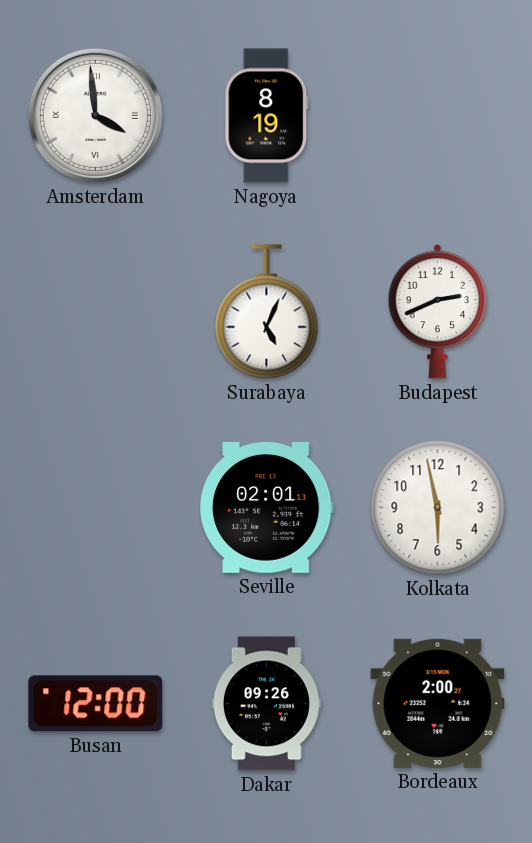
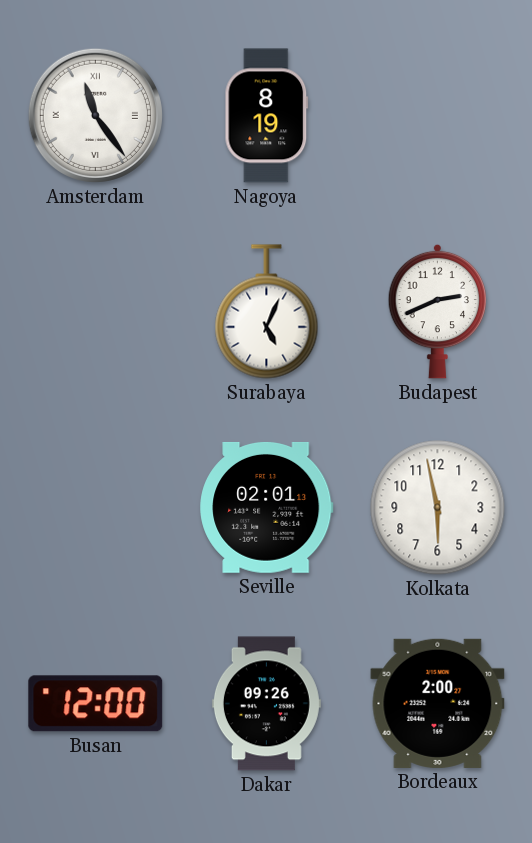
Amsterdam: 3:59 -> 11:24
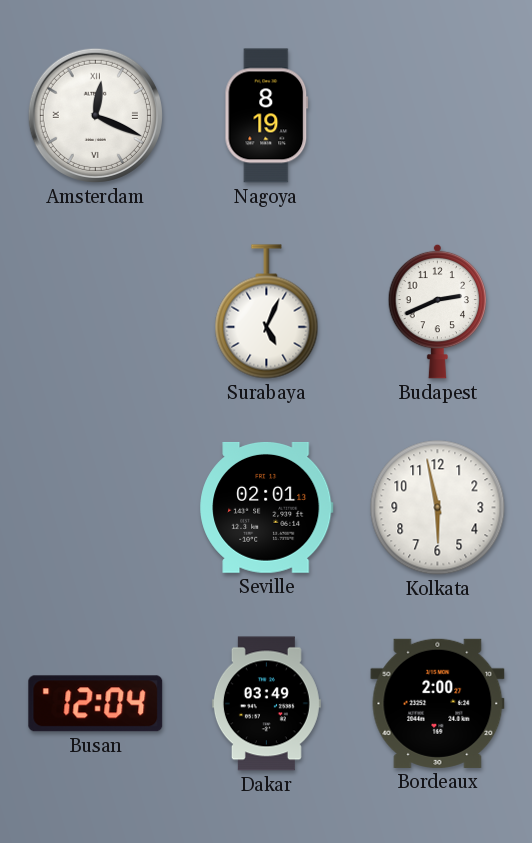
Amsterdam: 11:24 -> 12:19
Busan: 12:00 -> 12:04
Dakar: 09:26 -> 03:49
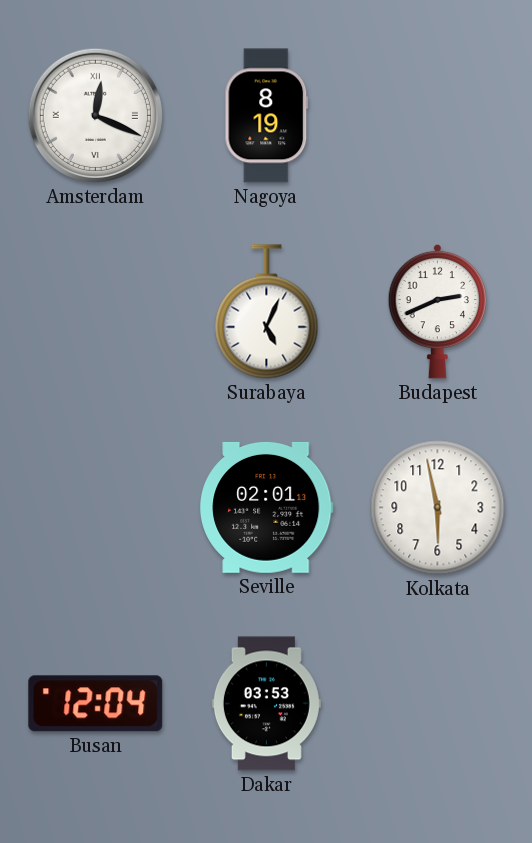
Dakar: 03:49 -> 03:53
Bordeaux: 2:00 -> none
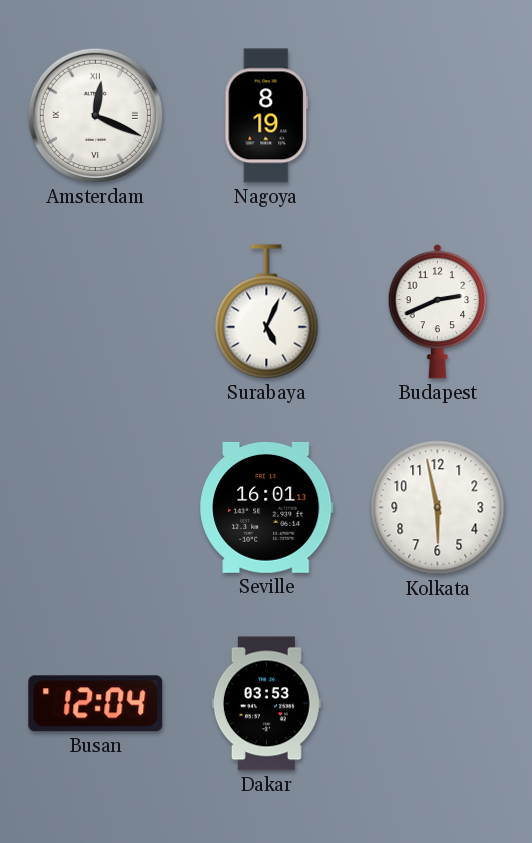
Seville: 02:01 -> 16:01
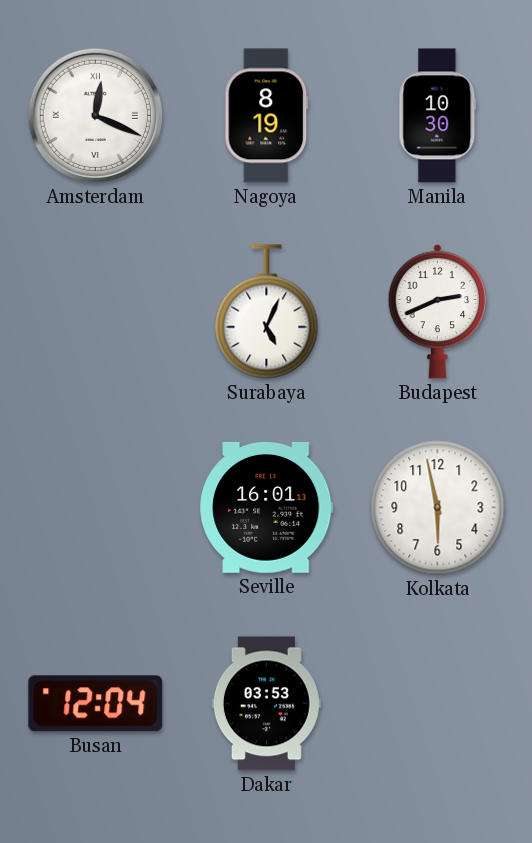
Manila: none -> 10:30
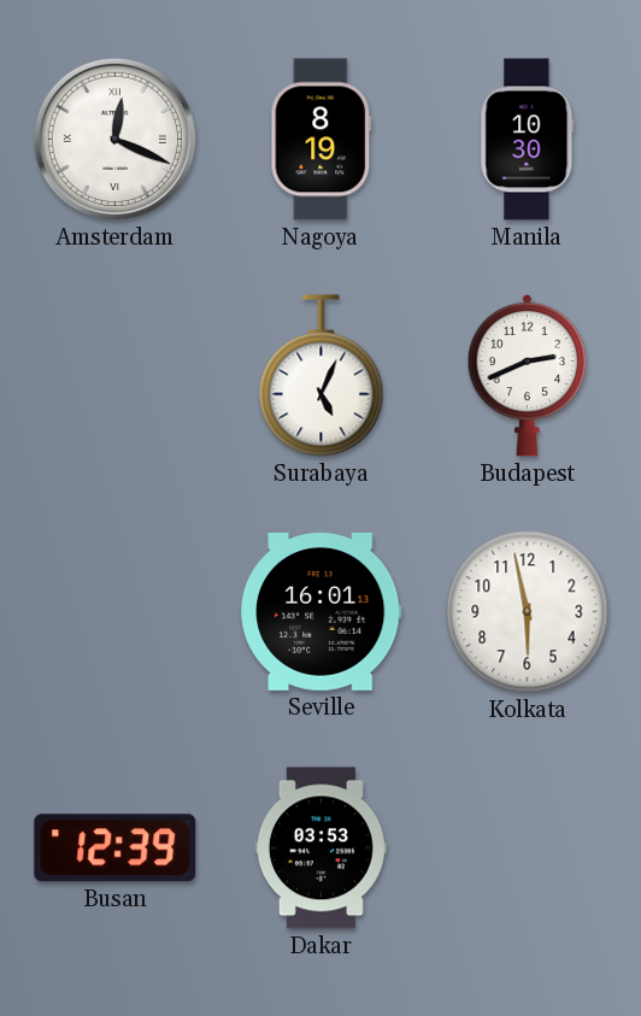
Busan: 12:04 -> 12:39
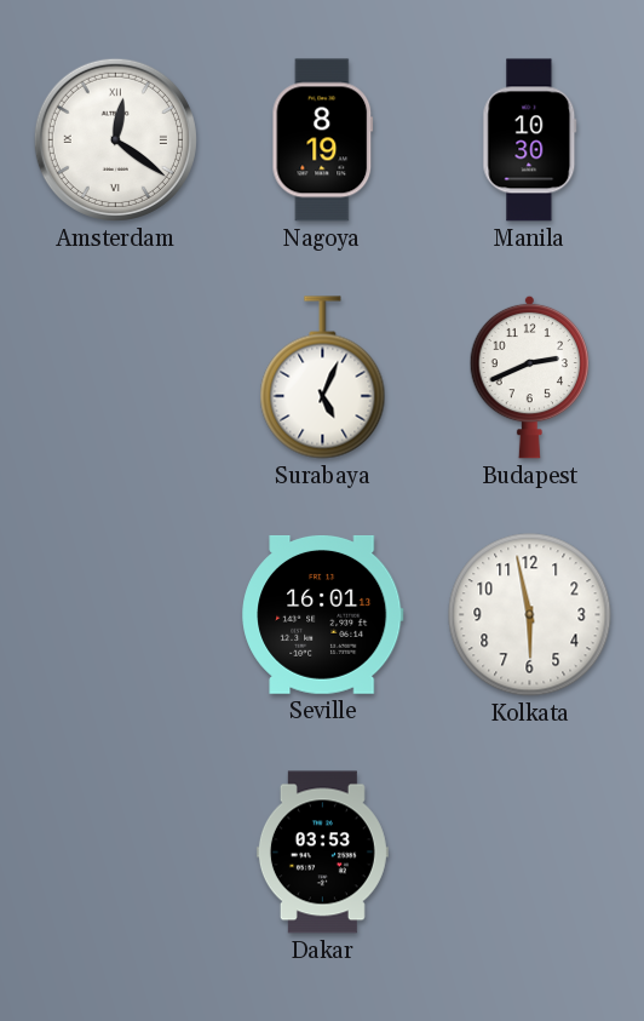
Amsterdam: 12:19 -> 12:21
Busan: 12:39 -> none
